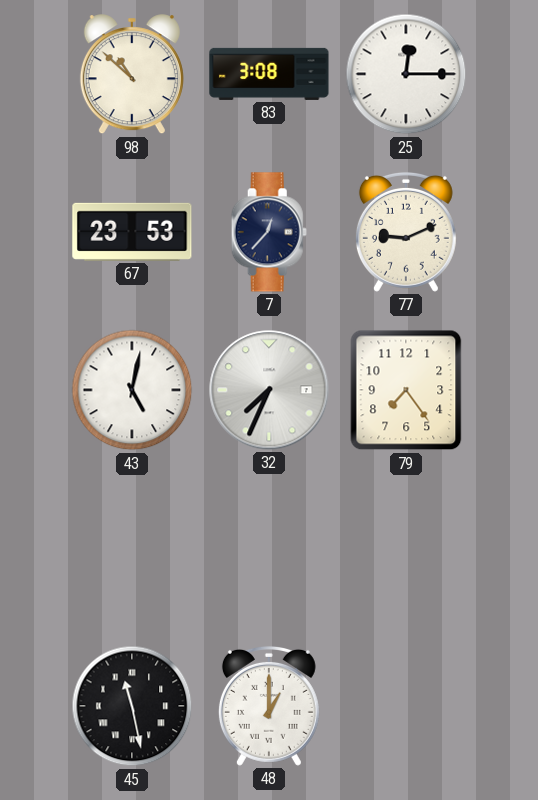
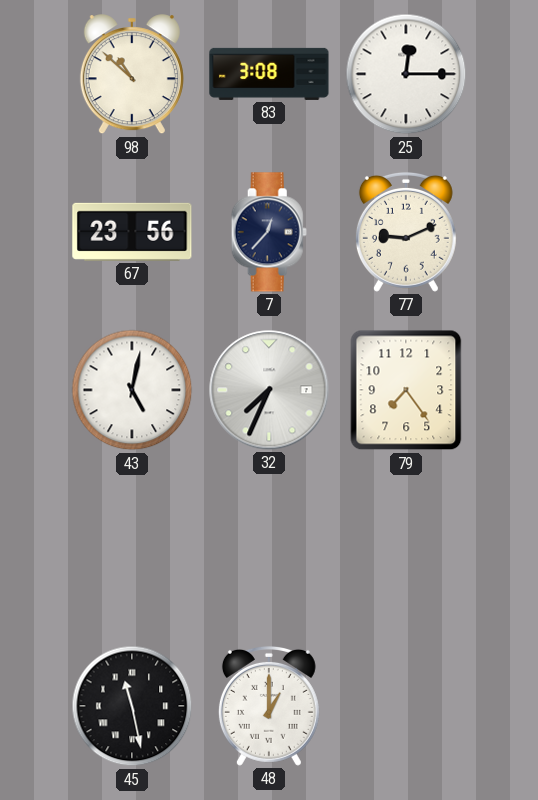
67: 23:53 -> 23:56
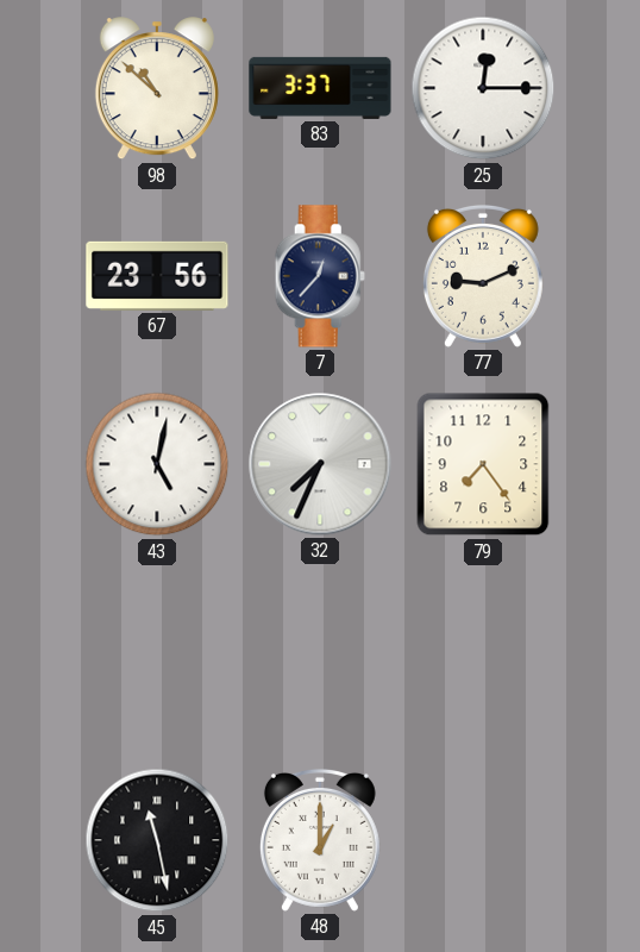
83: 3:08 -> 3:37
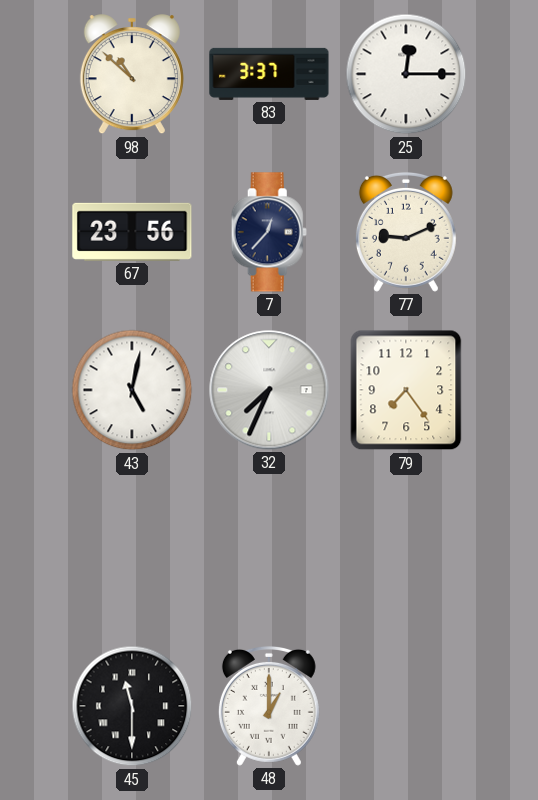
45: 11:28 -> 11:30
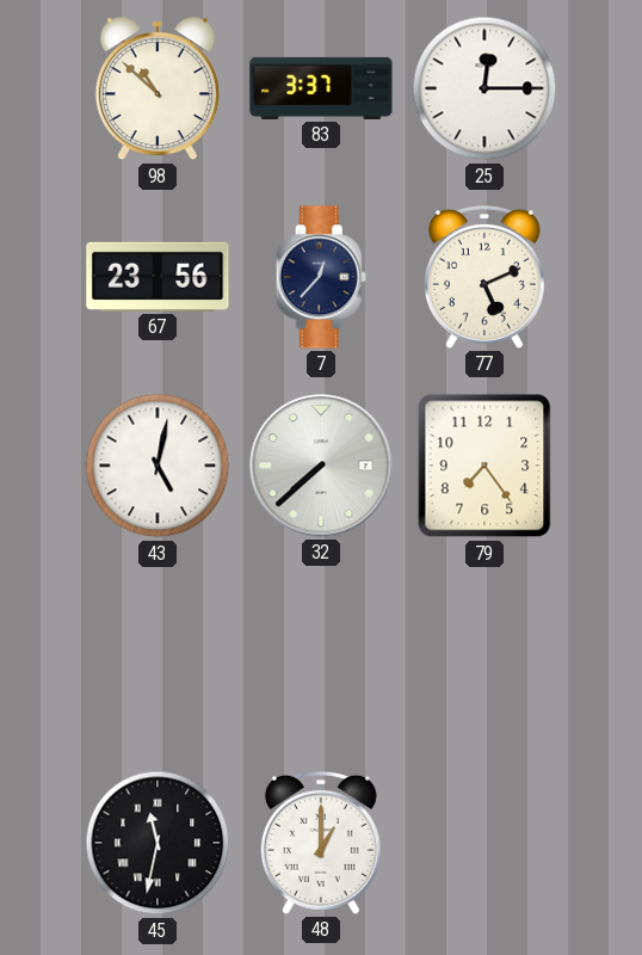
77: 9:11 -> 5:11
32: 7:34 -> 7:38
45: 11:30 -> 11:32
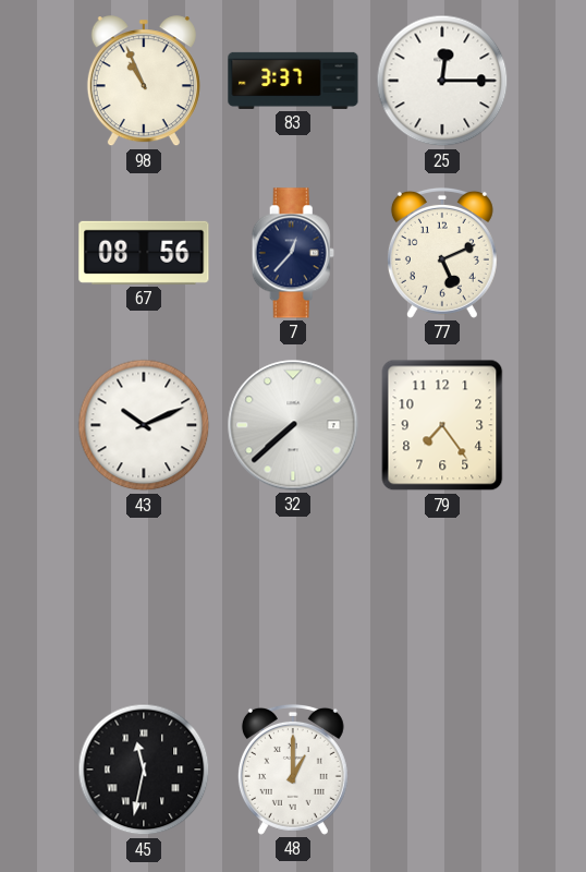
98: 10:52 -> 10:56
67: 23:56 -> 08:56
43: 5:02 -> 10:11
